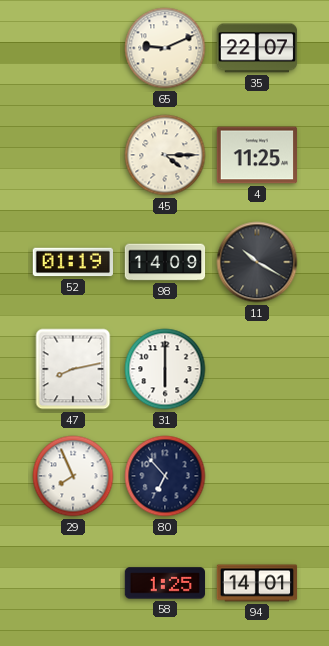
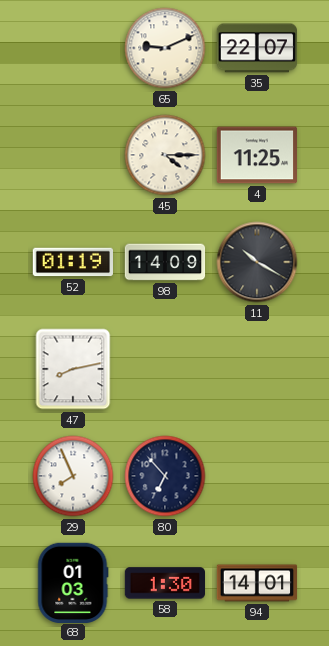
31: 6:00 -> none
68: none -> 01:03
58: 1:25 -> 1:30
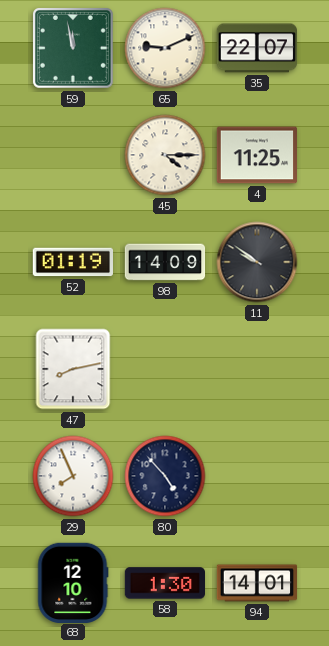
59: none -> 11:58
11: 10:20 -> 9:51
80: 6:53 -> 4:53
68: 01:03 -> 12:10
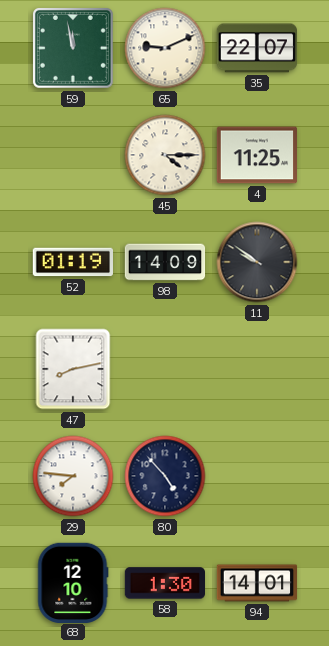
29: 7:56 -> 7:46
